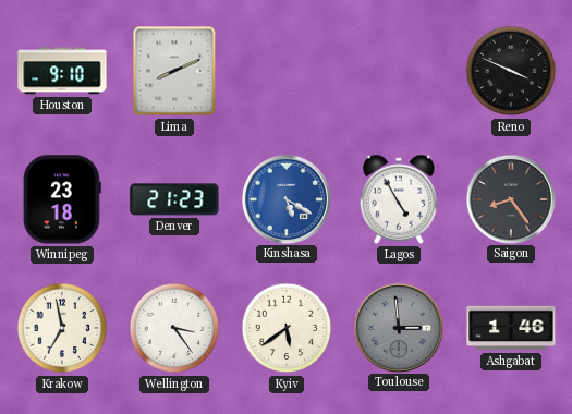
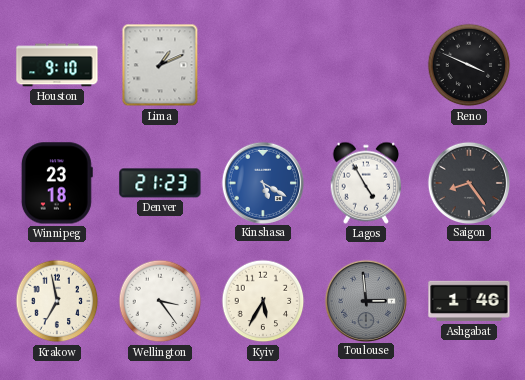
Lima: 8:11 -> 1:11
Kyiv: 5:39 -> 5:35
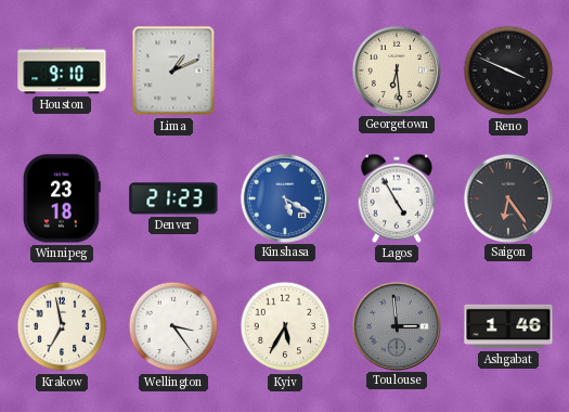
Georgetown: none -> 6:29
Saigon: 8:24 -> 6:24
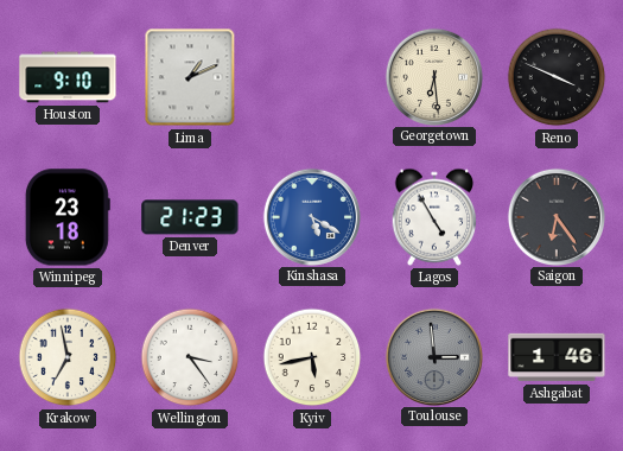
Kyiv: 5:35 -> 5:43
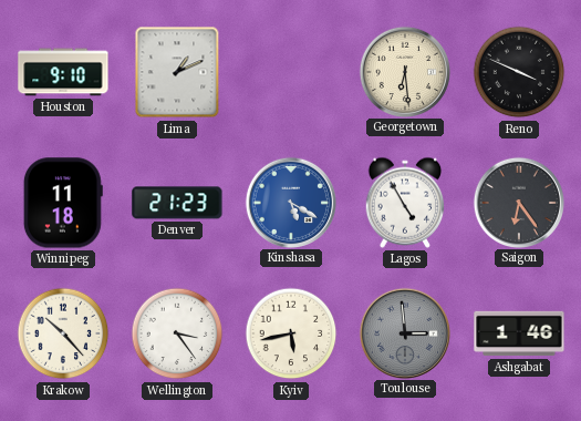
Winnipeg: 23:18 -> 11:18
Krakow: 6:58 -> 10:23
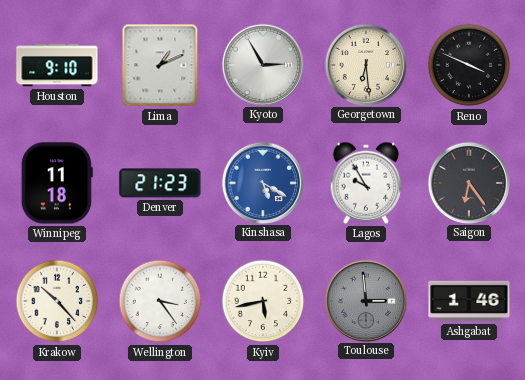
Kyoto: none -> 2:55
Lagos: 4:55 -> 9:55
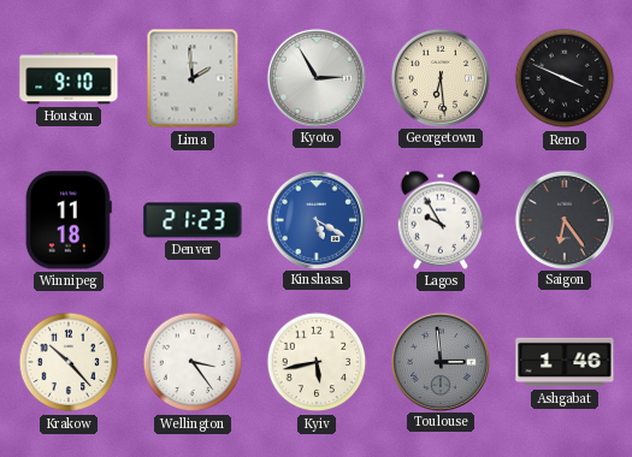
Lima: 1:11 -> 1:59
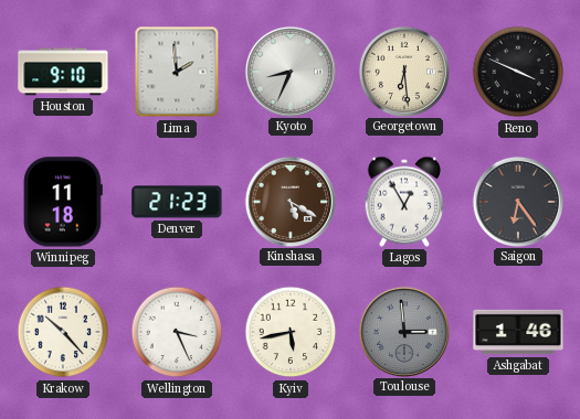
Kyoto: 2:55 -> 8:34
Kinshasa dial: blue -> brown
Lagos: 9:55 -> 12:55
Wellington: 3:24 -> 3:26
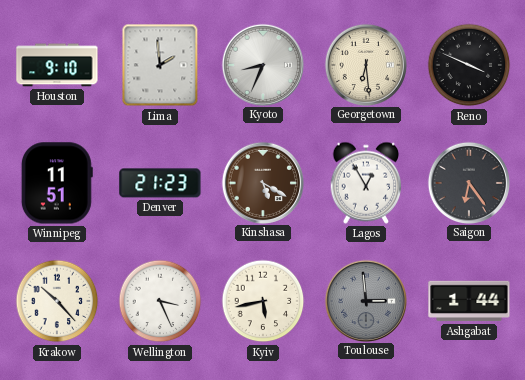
Winnipeg: 11:18 -> 11:51
Ashgabat: 1:46 -> 1:44
